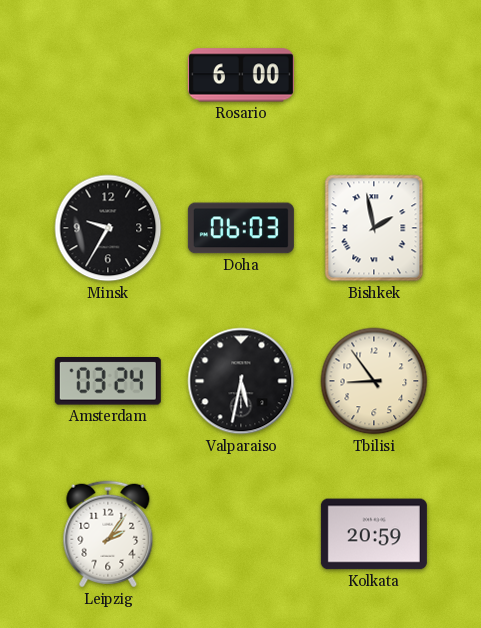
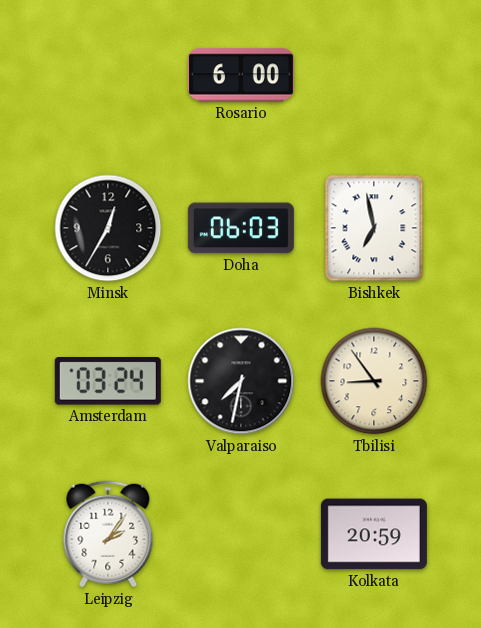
Minsk: 9:35 -> 12:35
Bishkek: 1:58 -> 6:58
Valparaiso: 5:32 -> 7:32
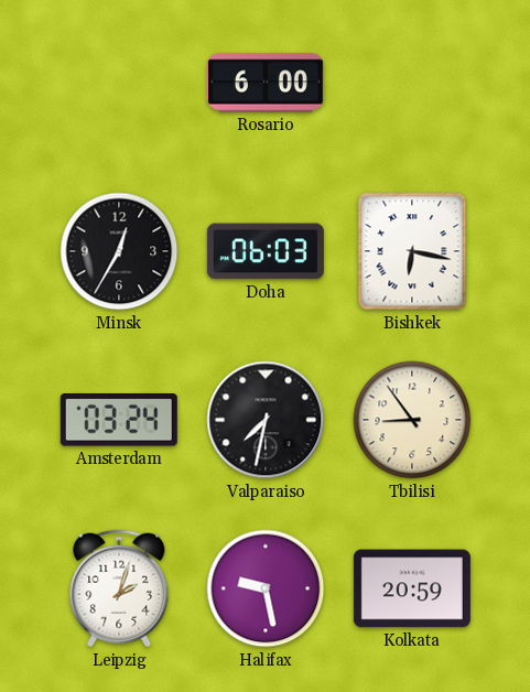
Bishkek: 6:58 -> 6:17
Leipzig: 2:06 -> 2:03
Halifax: none -> 9:28
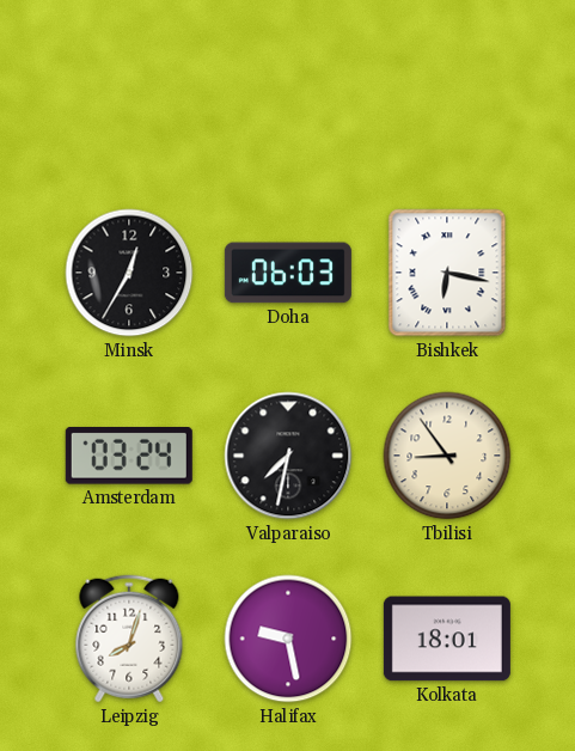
Rosario: 6:00 -> none
Leipzig: 2:03 -> 8:03
Kolkata: 20:59 -> 18:01
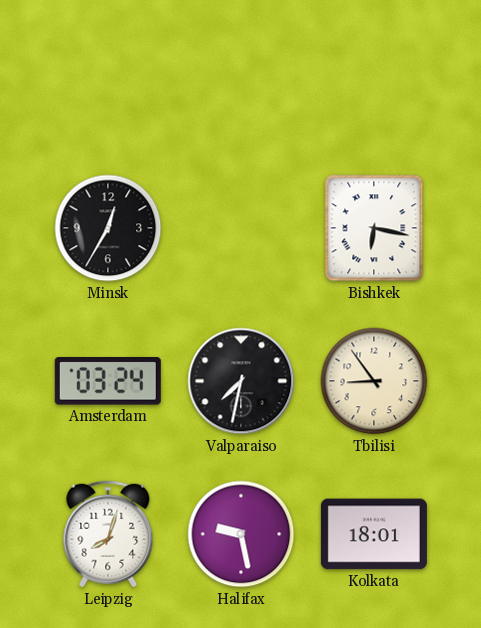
Doha: 06:03 -> none
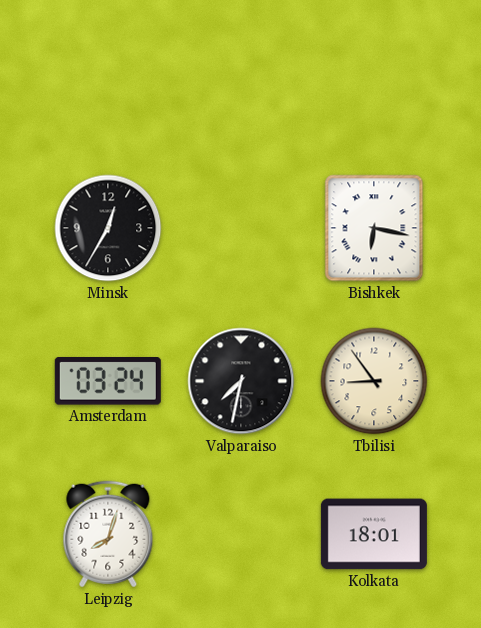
Halifax: 9:28 -> none
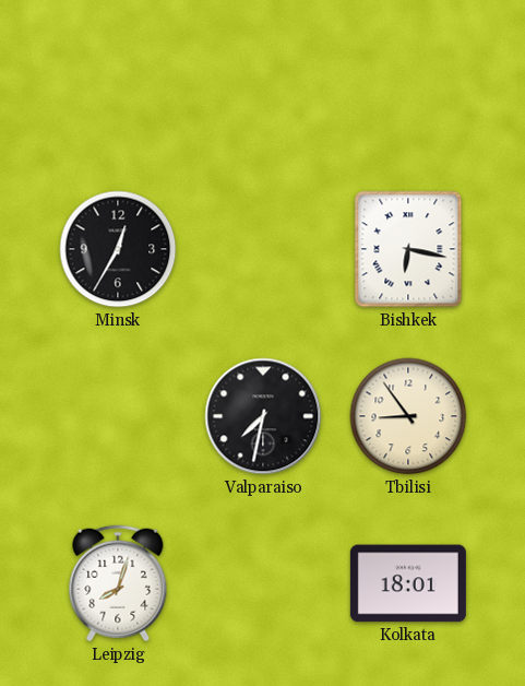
Amsterdam: 03:24 -> none
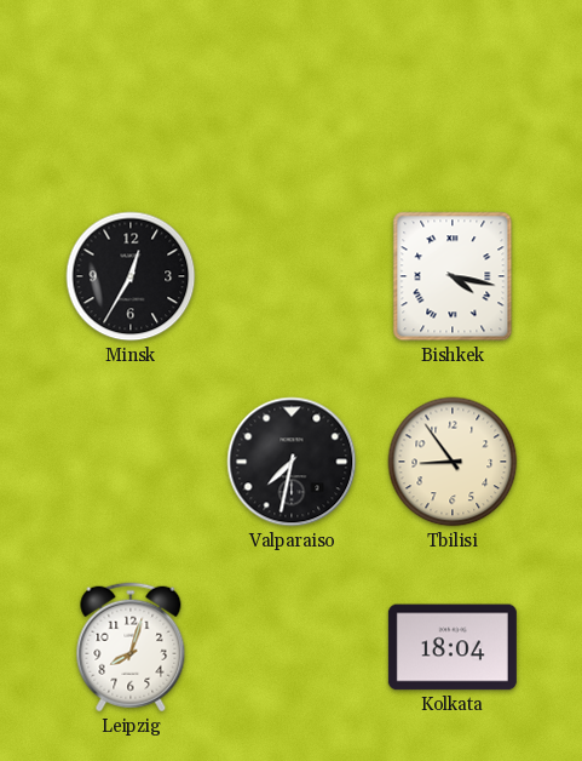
Bishkek: 6:17 -> 4:17
Kolkata: 18:01 -> 18:04
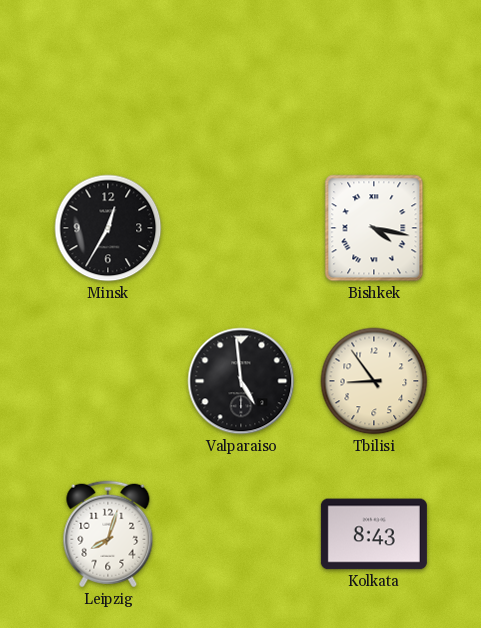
Valparaiso: 7:32 -> 4:59
Kolkata: 18:04 -> 8:43
